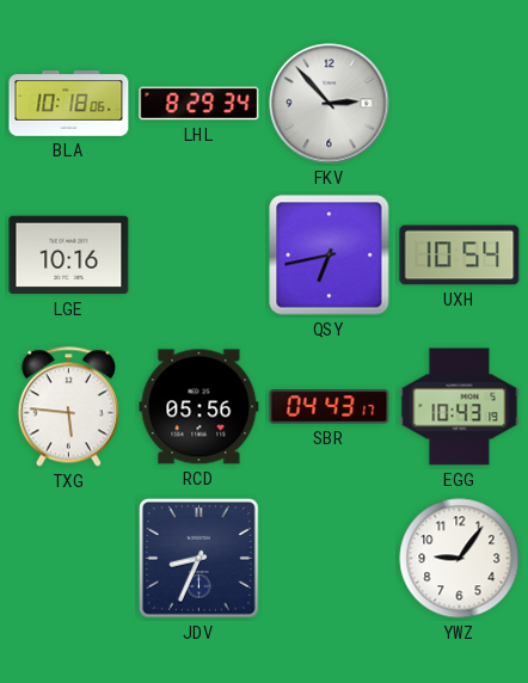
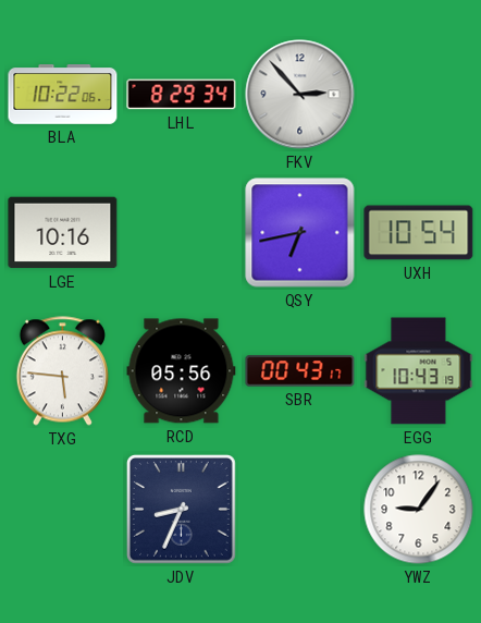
BLA: 10:18 -> 10:22
SBR: 04:43 -> 00:43
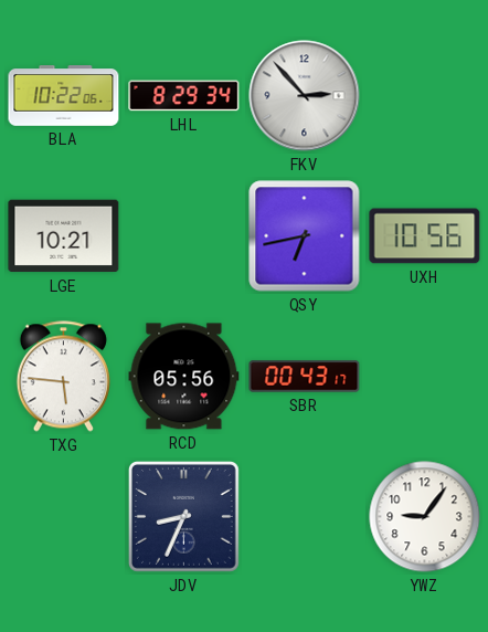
LGE: 10:16 -> 10:21
UXH: 10:54 -> 10:56
EGG: 10:43 -> none
